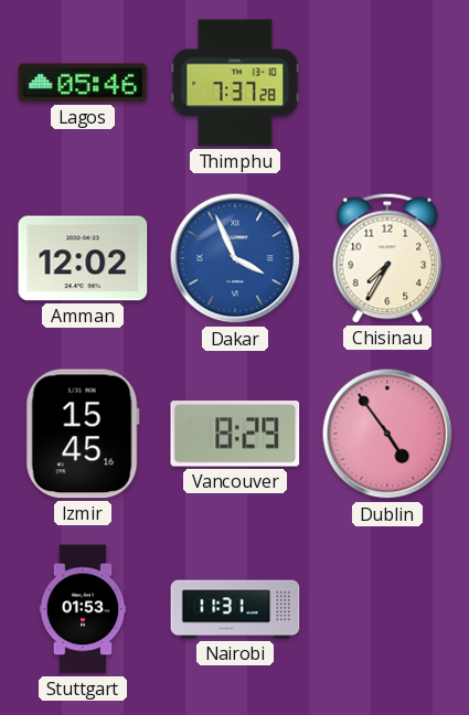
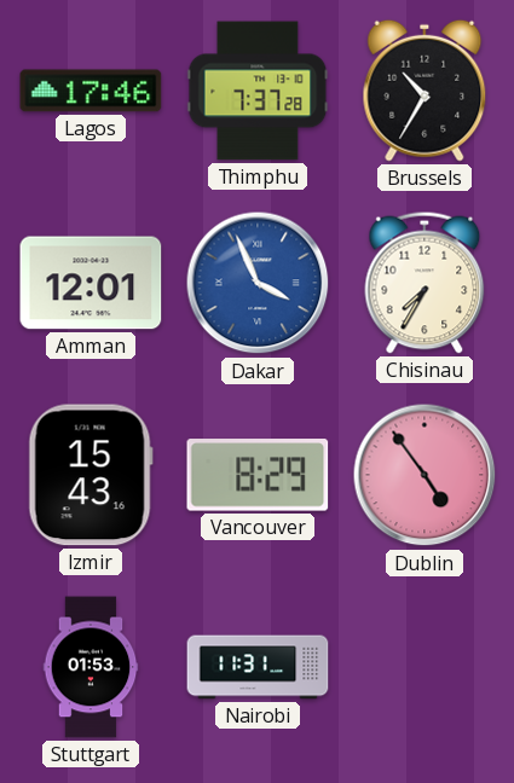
Lagos: 05:46 -> 17:46
Brussels: none -> 10:35
Amman: 12:02 -> 12:01
Izmir: 15:45 -> 15:43
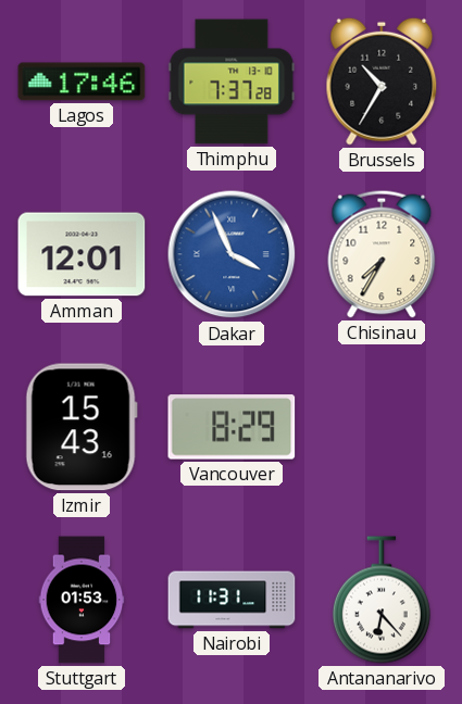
Dublin: 4:54 -> none
Antananarivo: none -> 6:23
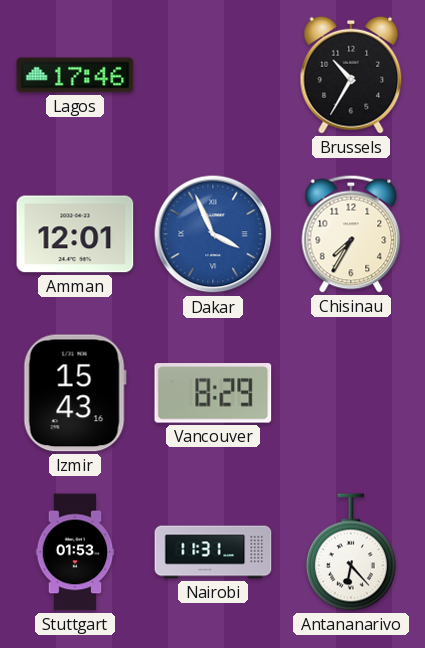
Thimphu: 7:37 -> none
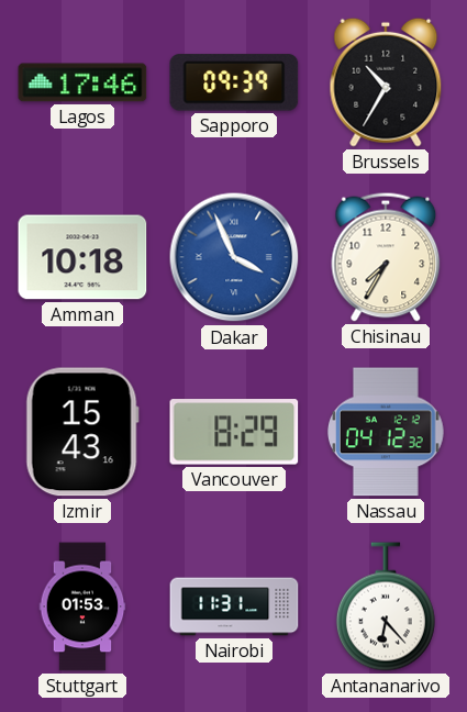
Sapporo: none -> 09:39
Amman: 12:01 -> 10:18
Nassau: none -> 04:12
